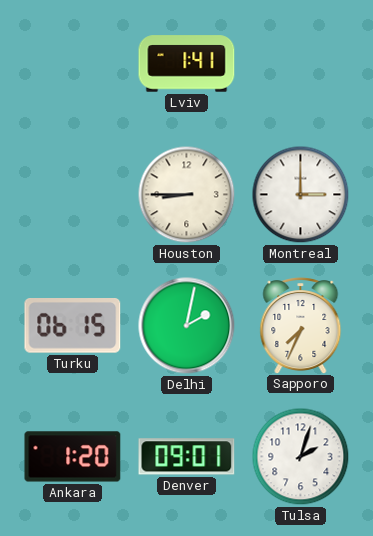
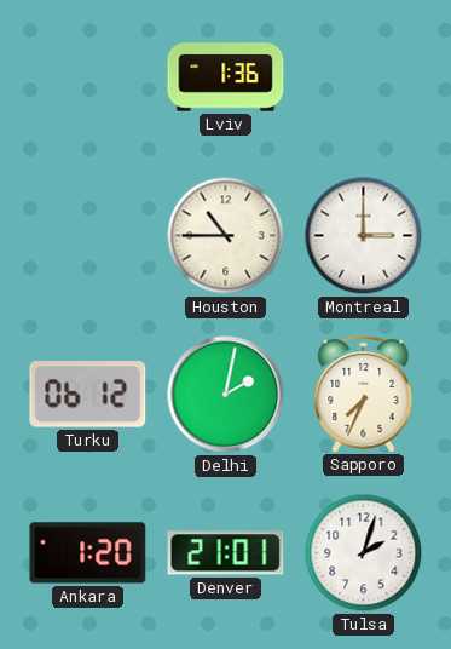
Lviv: 1:41 -> 1:36
Houston: 8:45 -> 10:45
Turku: 06:15 -> 06:12
Denver: 09:01 -> 21:01
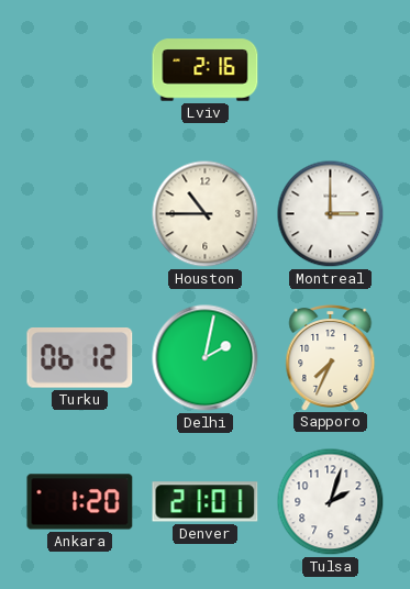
Lviv: 1:36 -> 2:16
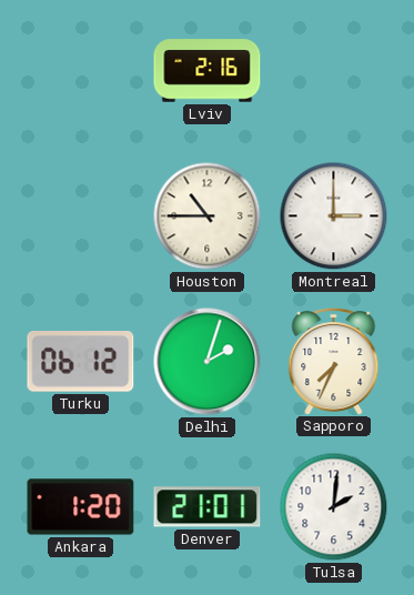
Delhi: 2:02 -> 2:03
Tulsa: 2:03 -> 2:01
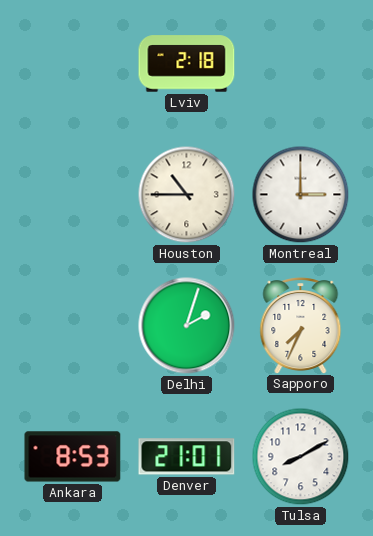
Lviv: 2:16 -> 2:18
Turku: 06:12 -> none
Ankara: 1:20 -> 8:53
Tulsa: 2:01 -> 8:10
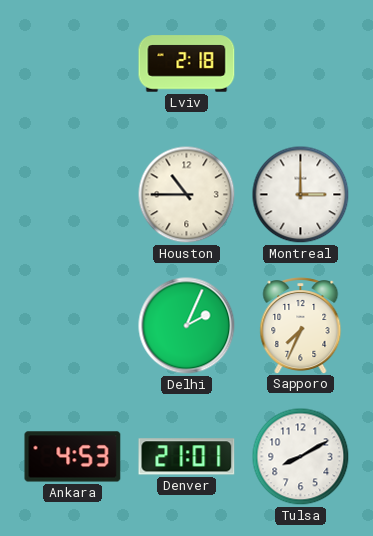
Delhi: 2:03 -> 2:04
Ankara: 8:53 -> 4:53
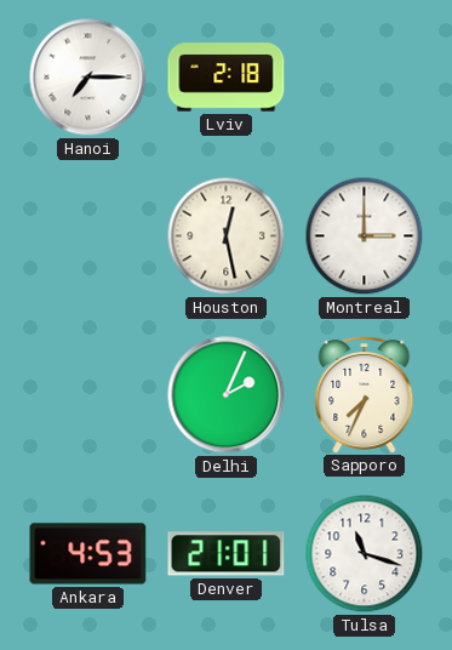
Hanoi: none -> 7:15
Houston: 10:45 -> 12:28
Tulsa: 8:10 -> 11:18
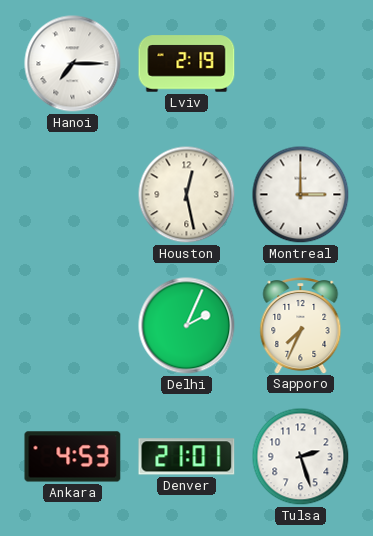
Lviv: 2:18 -> 2:19
Tulsa: 11:18 -> 2:27
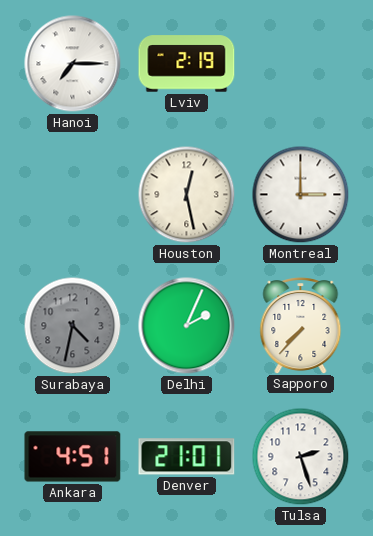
Surabaya: none -> 4:32
Sapporo: 7:34 -> 7:37
Ankara: 4:53 -> 4:51
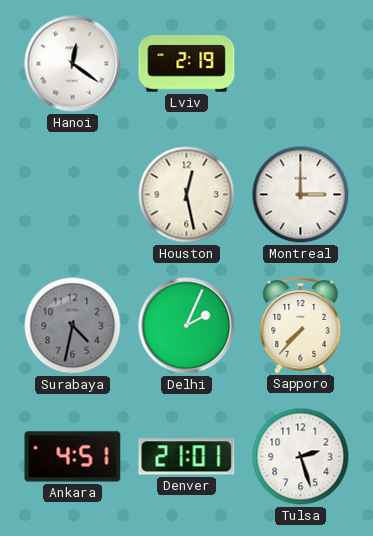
Hanoi: 7:15 -> 12:21
